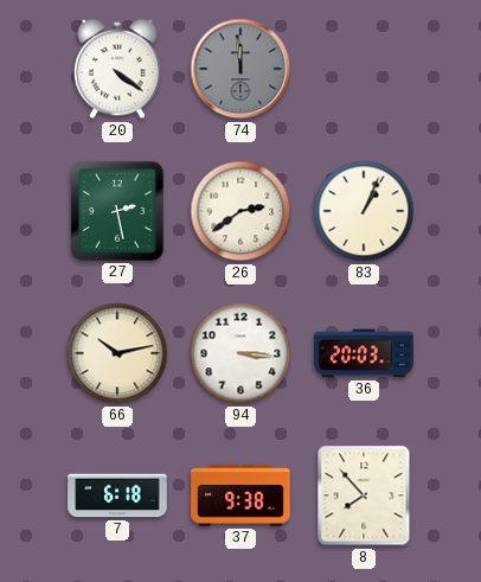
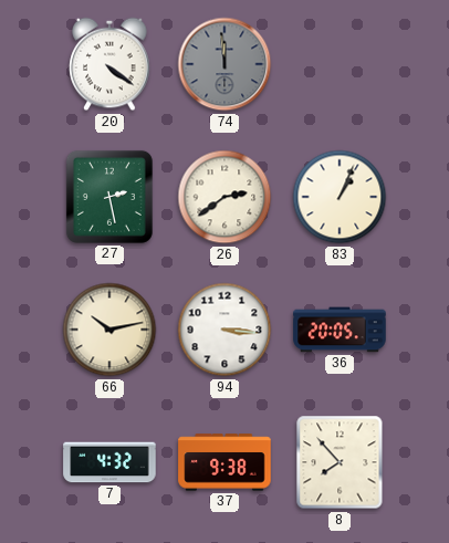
36: 20:03 -> 20:05
7: 6:18 -> 4:32
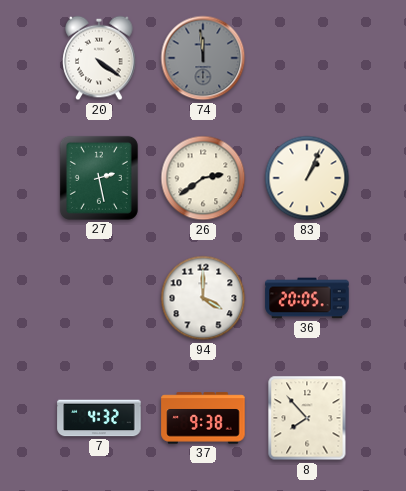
66: 10:13 -> none
94: 3:16 -> 4:00
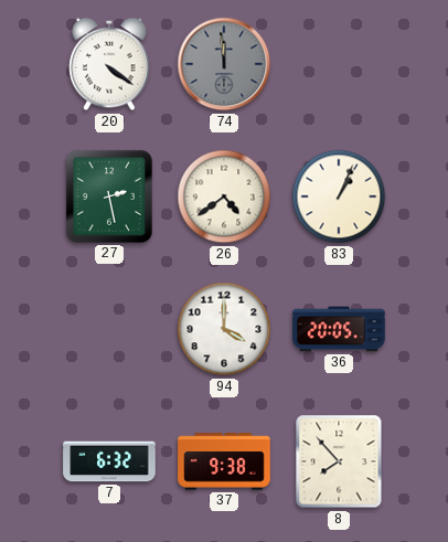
26: 2:39 -> 4:39
7: 4:32 -> 6:32
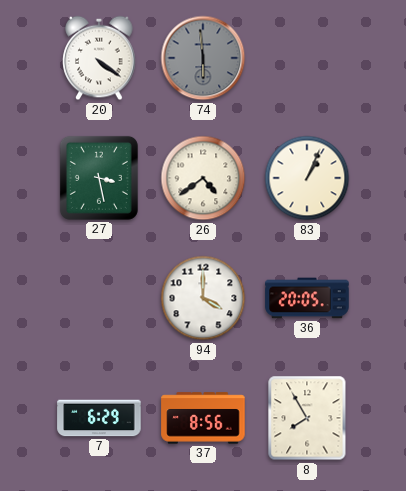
74: 11:59 -> 5:59
27: 2:28 -> 3:28
7: 6:32 -> 6:29
37: 9:38 -> 8:56
8: 7:53 -> 7:55
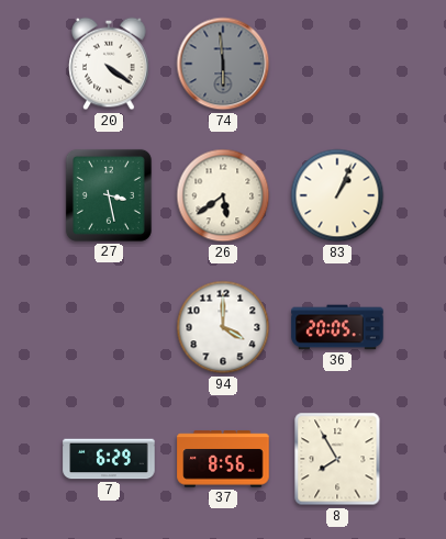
26: 4:39 -> 5:39
